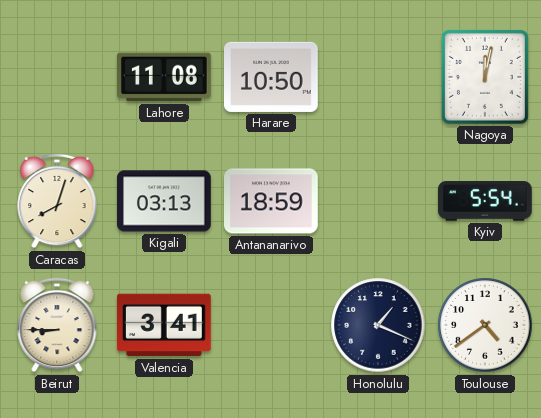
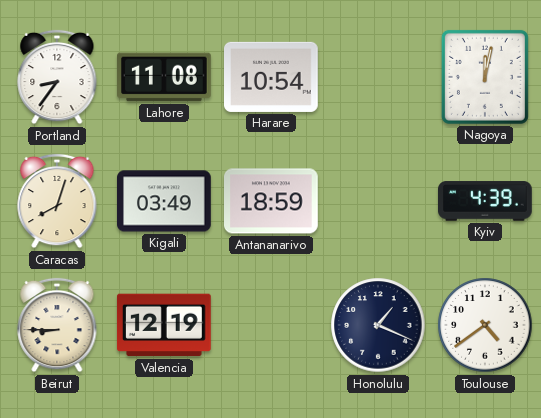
Portland: none -> 8:36
Harare: 10:50 -> 10:54
Kigali: 03:13 -> 03:49
Kyiv: 5:54 -> 4:39
Valencia: 3:41 -> 12:19
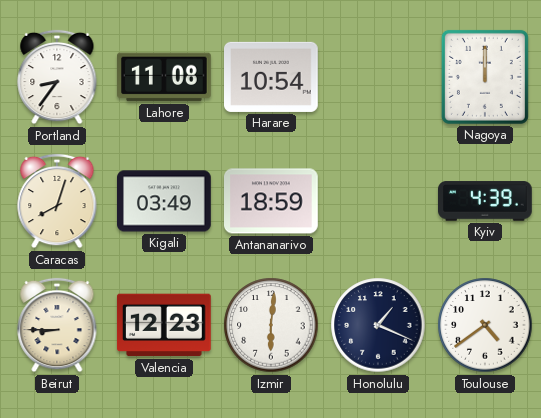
Nagoya: 12:02 -> 12:00
Valencia: 12:19 -> 12:23
Izmir: none -> 6:01
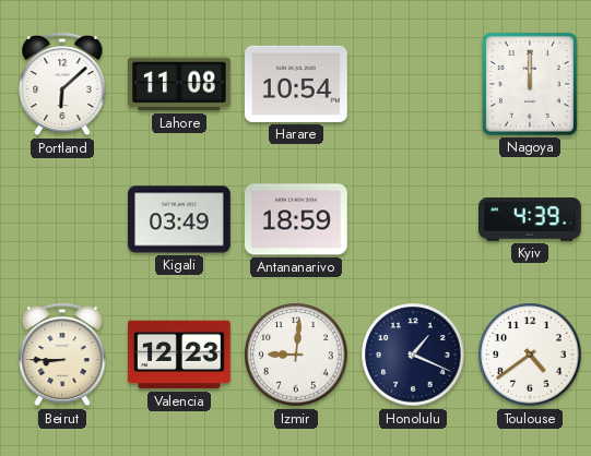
Portland: 8:36 -> 6:08
Caracas: 8:03 -> none
Izmir: 6:01 -> 9:01
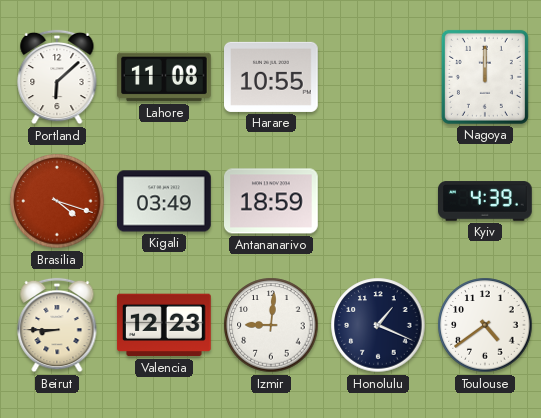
Harare: 10:54 -> 10:55
Brasilia: none -> 4:18
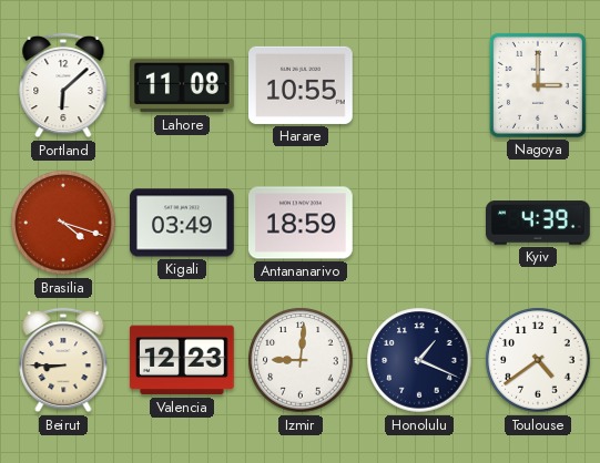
Nagoya: 12:00 -> 3:00
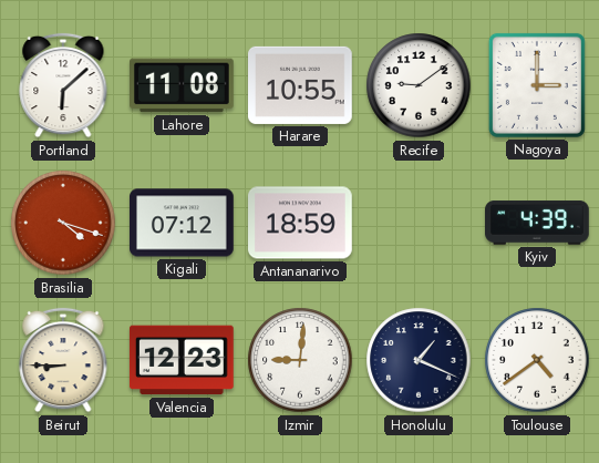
Recife: none -> 9:09
Kigali: 03:49 -> 07:12
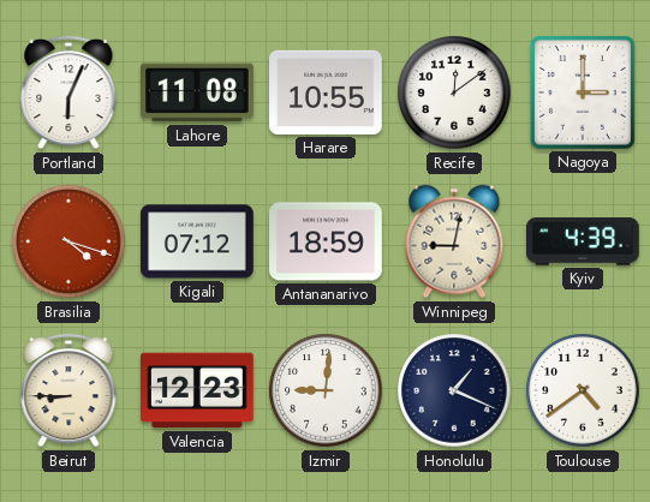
Portland: 6:08 -> 6:04
Recife: 9:09 -> 12:09
Winnipeg: none -> 9:02
